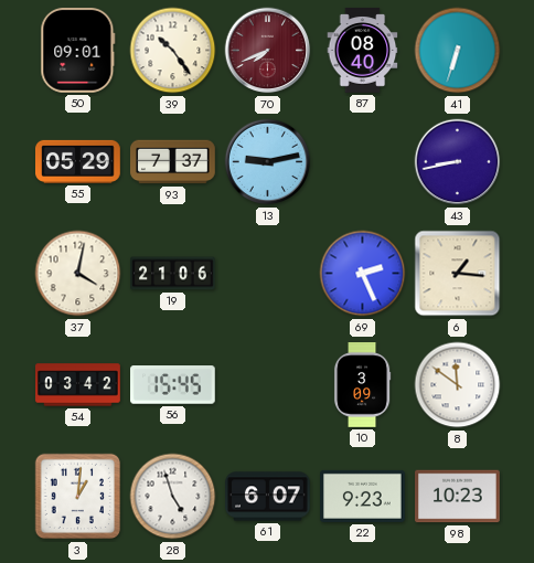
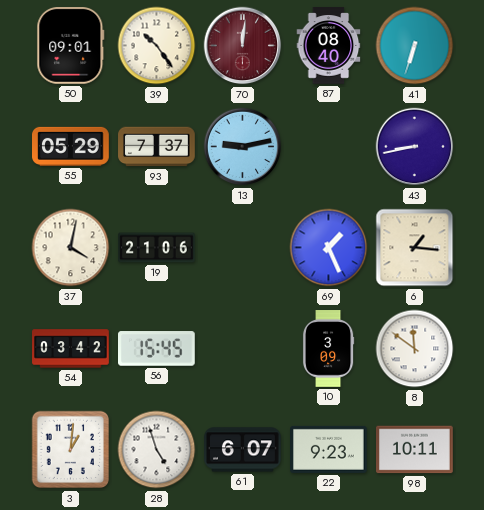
70: 7:41 -> 12:01
69: 2:26 -> 1:26
98: 10:23 -> 10:11
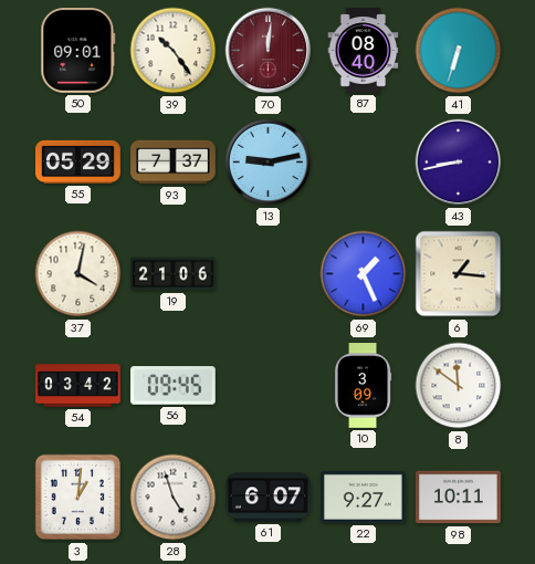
56: 15:45 -> 09:45
22: 9:23 -> 9:27
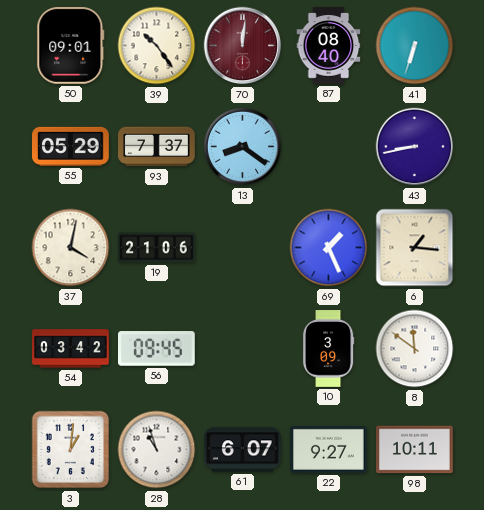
13: 9:13 -> 8:21
28: 4:57 -> 10:57
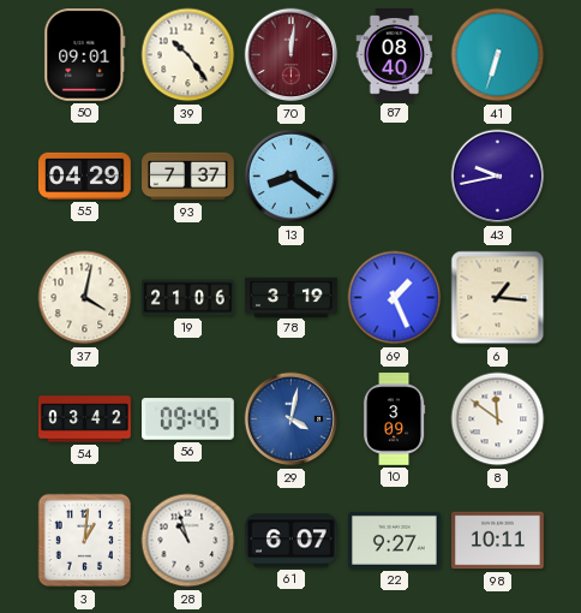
55: 05:29 -> 04:29
43: 8:43 -> 9:43
78: none -> 3:19
29: none -> 4:02
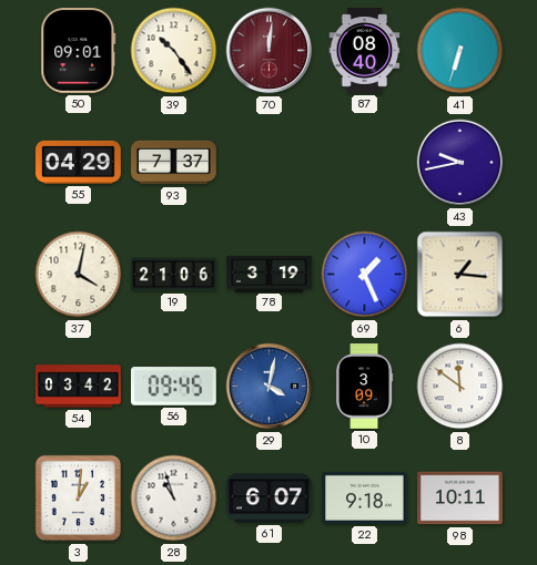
13: 8:21 -> none
22: 9:27 -> 9:18
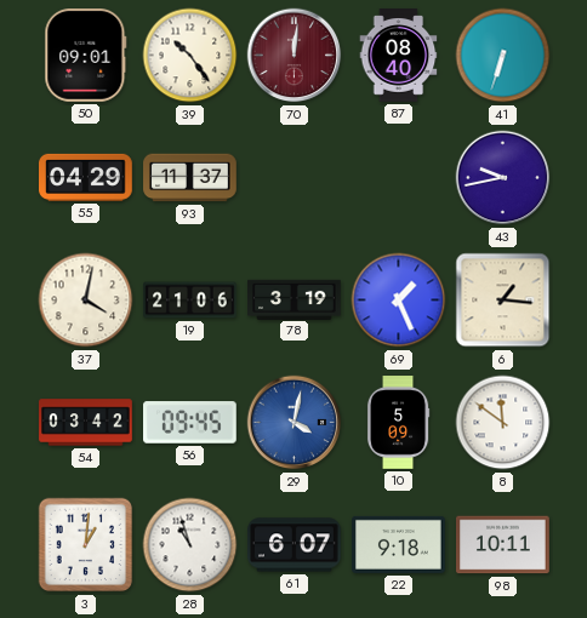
93: 7:37 -> 11:37
10: 3:09 -> 5:09
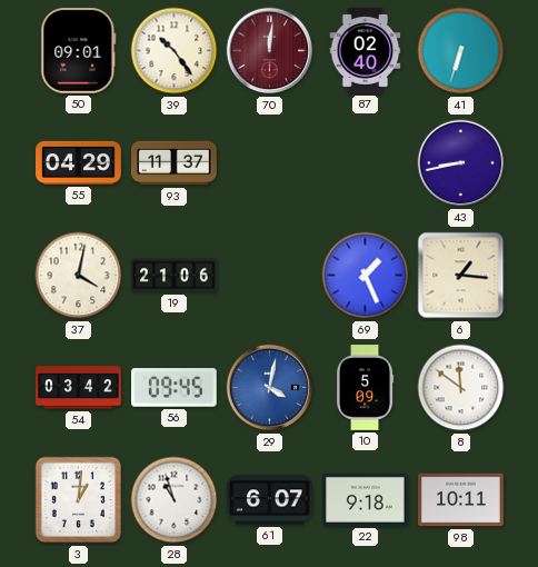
87: 08:40 -> 02:40
43: 9:43 -> 8:43
78: 3:19 -> none
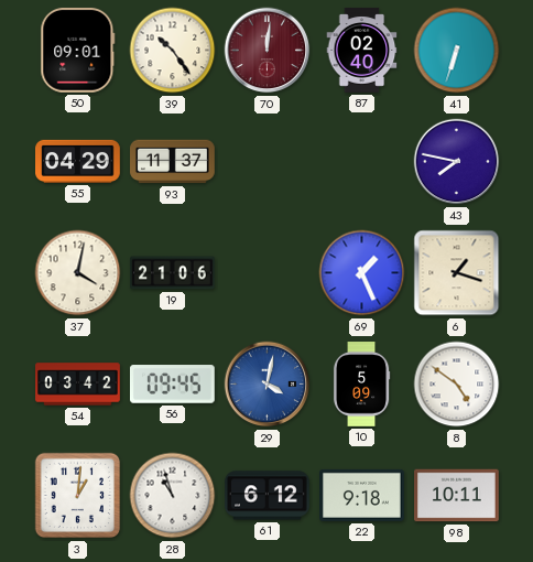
43: 8:43 -> 7:47
6: 1:16 -> 1:18
8: 11:51 -> 4:51
61: 6:07 -> 6:12
